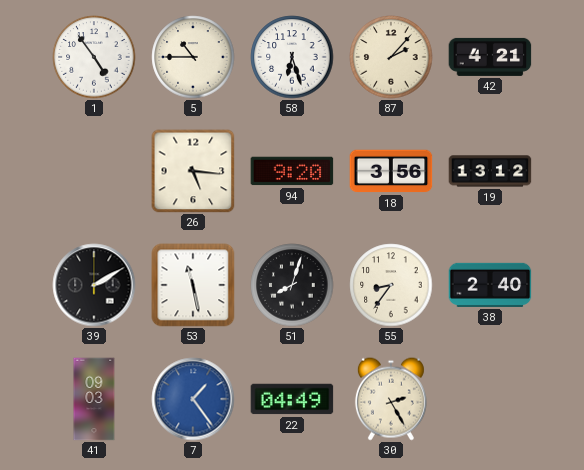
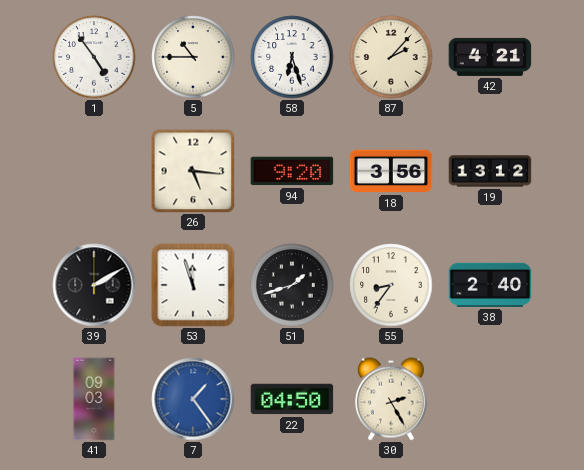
53: 11:28 -> 11:57
51: 8:03 -> 1:42
22: 04:49 -> 04:50
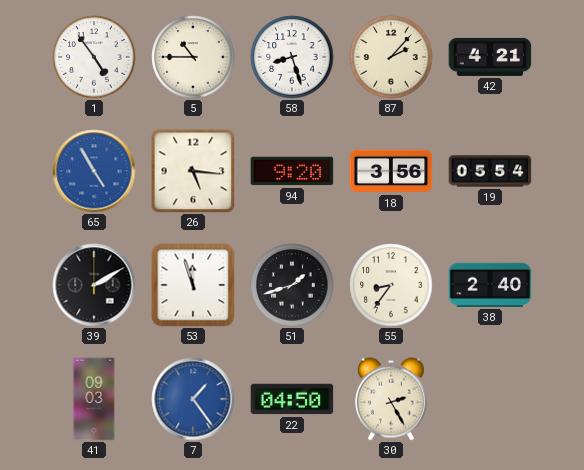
58: 6:27 -> 8:27
65: none -> 4:55
19: 13:12 -> 05:54
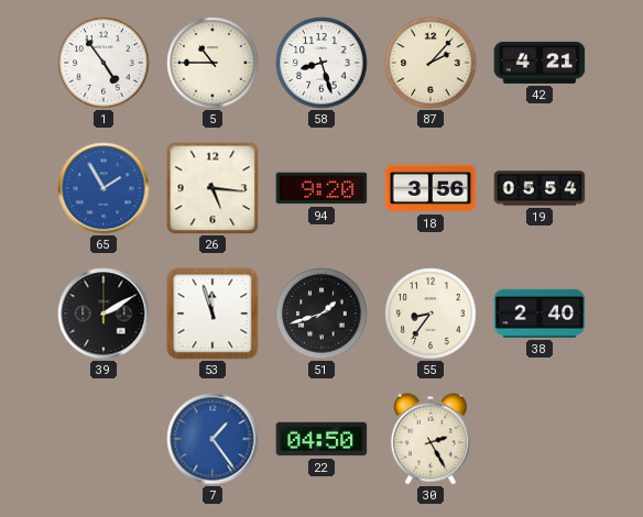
65: 4:55 -> 1:55
41: 09:03 -> none
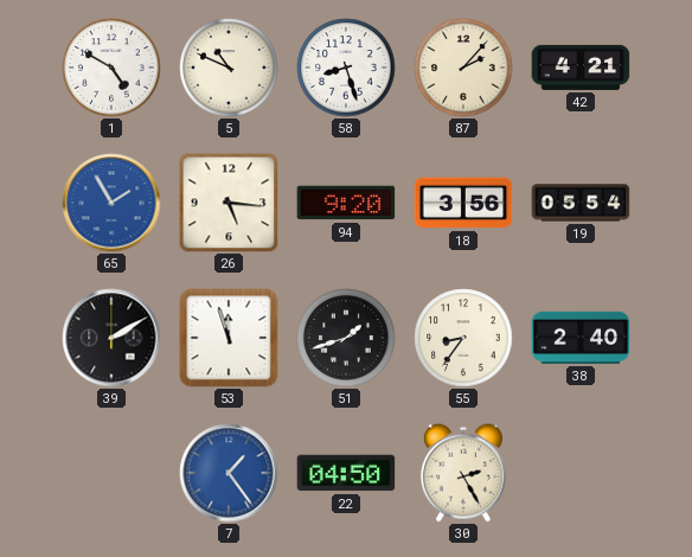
1: 4:54 -> 4:50
5: 10:45 -> 10:49
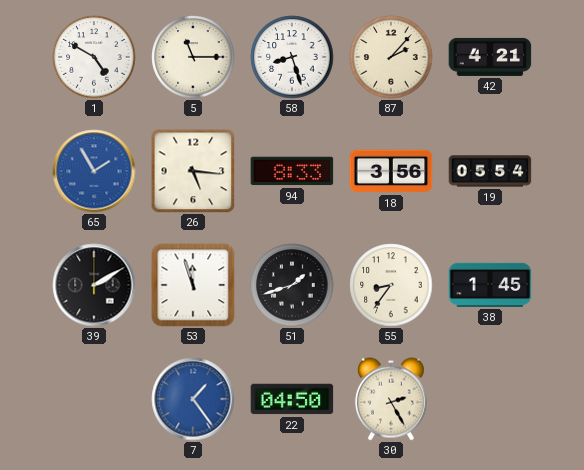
5: 10:49 -> 11:15
94: 9:20 -> 8:33
38: 2:40 -> 1:45
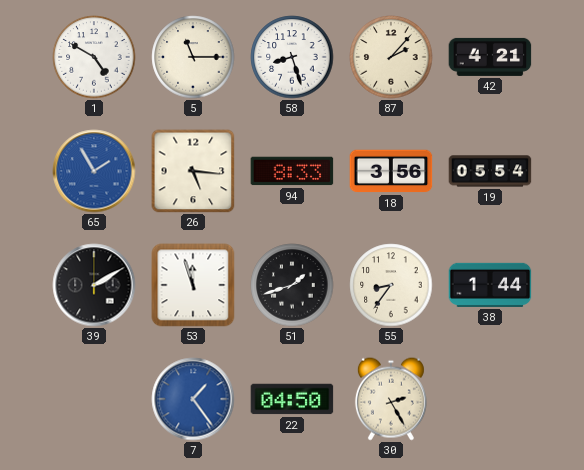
38: 1:45 -> 1:44
